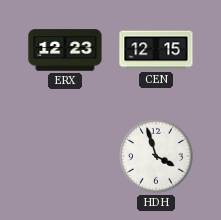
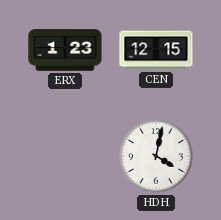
ERX: 12:23 -> 1:23
HDH: 3:57 -> 4:02
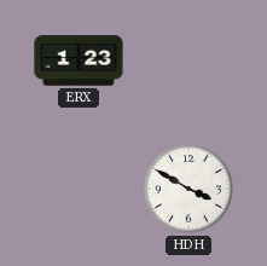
CEN: 12:15 -> none
HDH: 4:02 -> 3:50
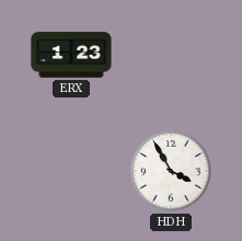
HDH: 3:50 -> 3:55
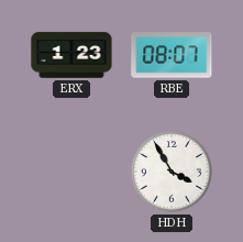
RBE: none -> 08:07
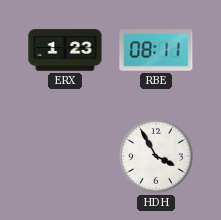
RBE: 08:07 -> 08:11
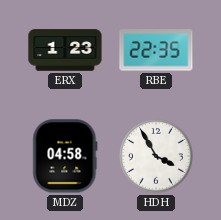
RBE: 08:11 -> 22:35
MDZ: none -> 04:58
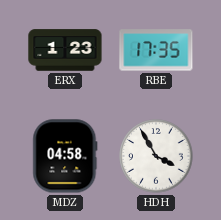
RBE: 22:35 -> 17:35
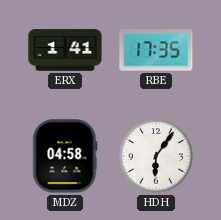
ERX: 1:23 -> 1:41
HDH: 3:55 -> 6:06
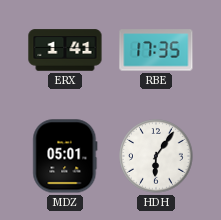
MDZ: 04:58 -> 05:01
